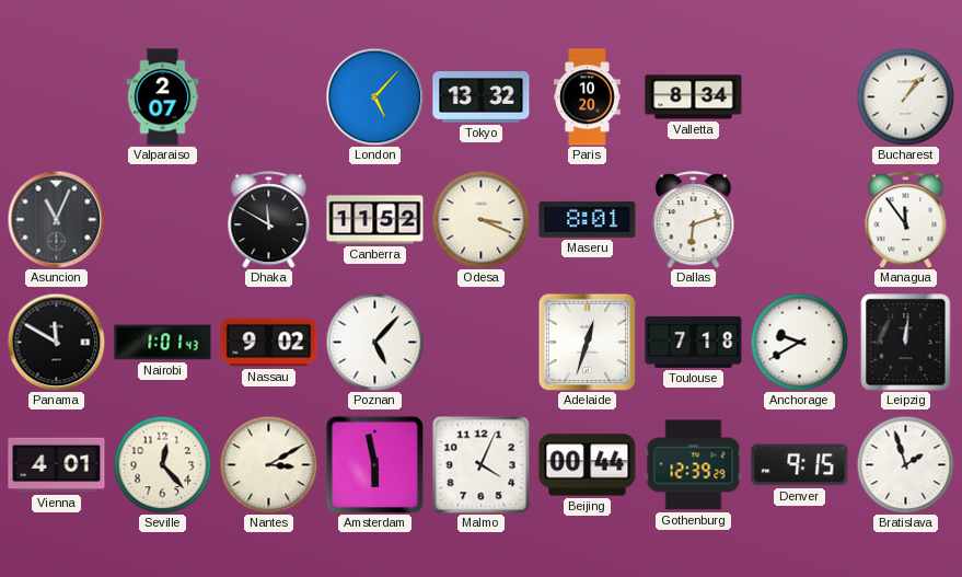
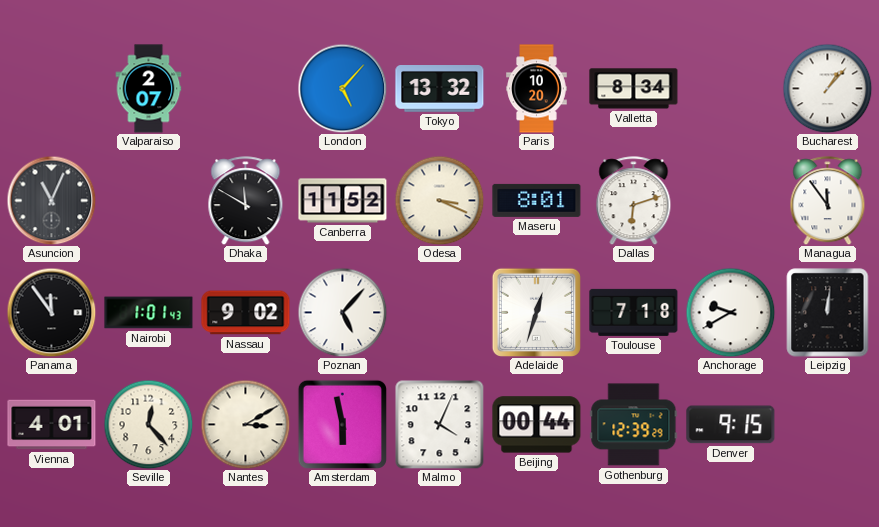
Panama: 11:50 -> 11:54
Bratislava: 1:57 -> none
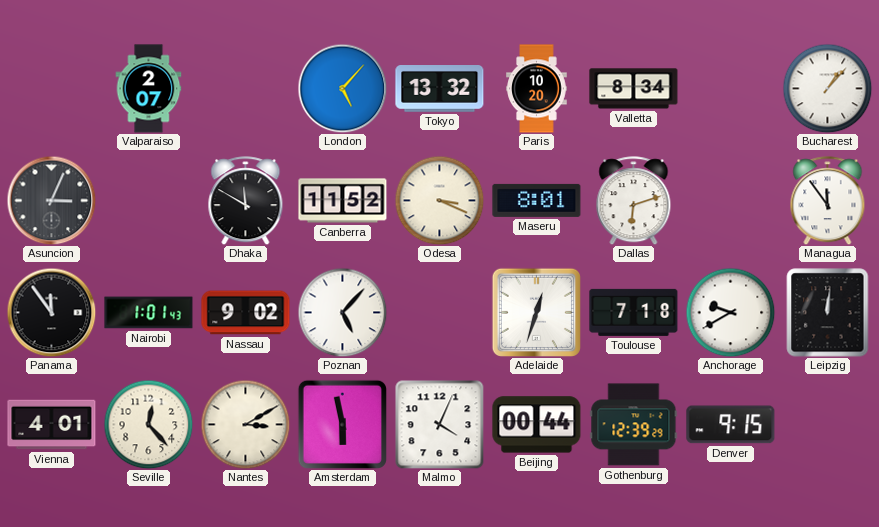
Asuncion: 11:04 -> 3:04
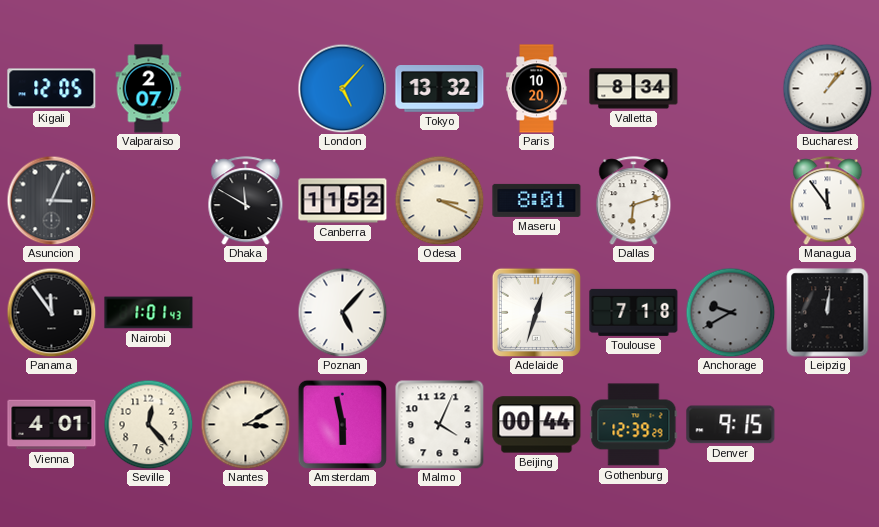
Kigali: none -> 12:05
Nassau: 9:02 -> none
Anchorage dial: white -> grey
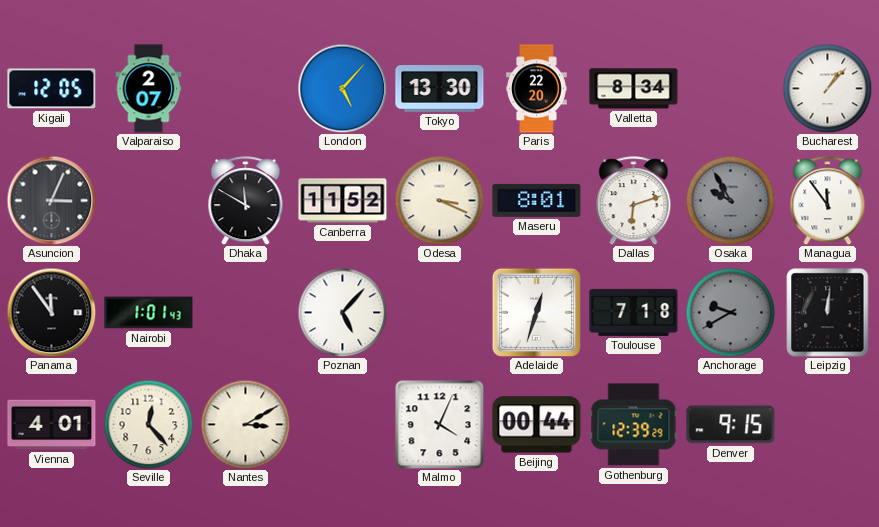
Tokyo: 13:32 -> 13:30
Paris: 10:20 -> 22:20
Osaka: none -> 9:55
Amsterdam: 5:58 -> none
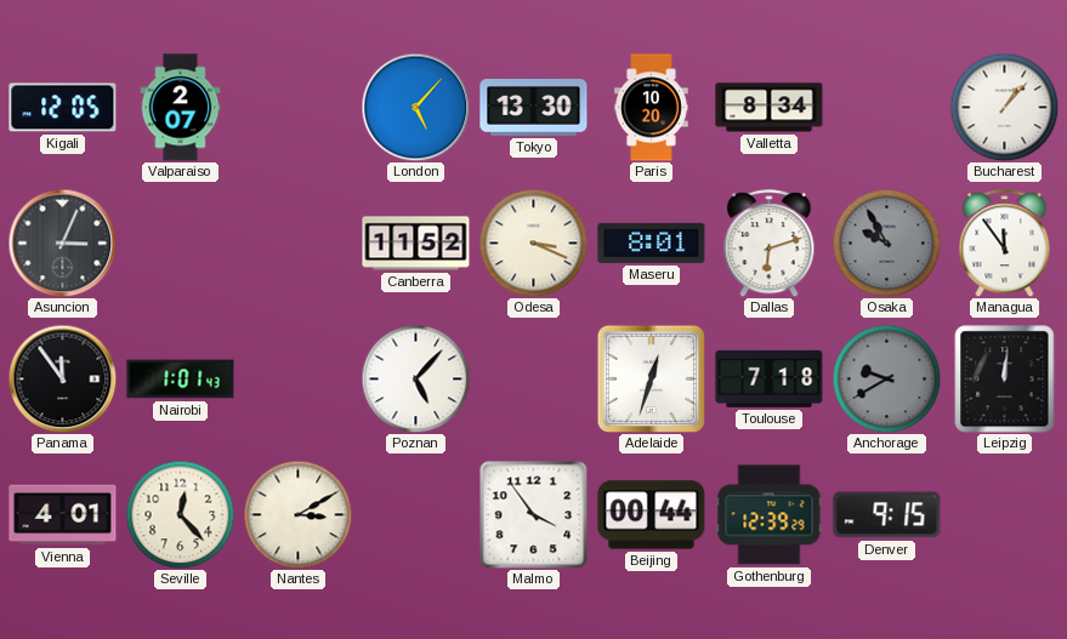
Paris: 22:20 -> 10:20
Dhaka: 11:50 -> none
Malmo: 4:04 -> 3:54
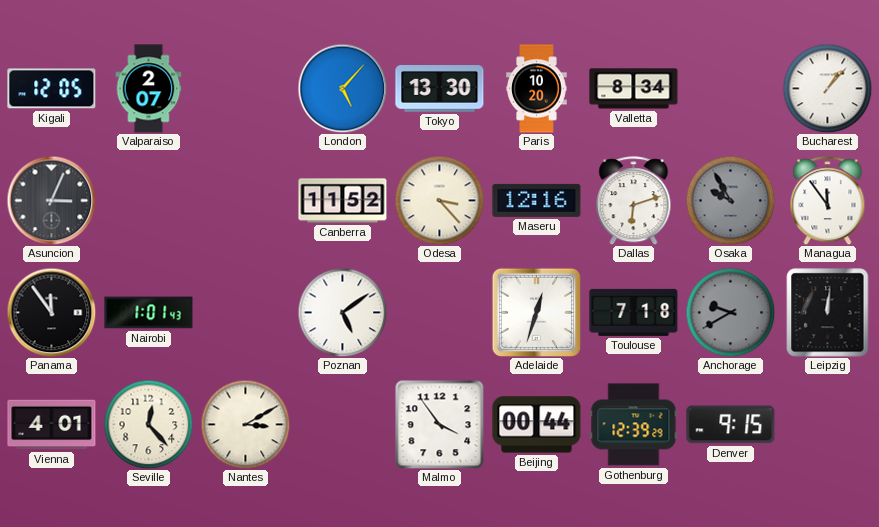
Odesa: 3:19 -> 3:23
Maseru: 8:01 -> 12:16
Poznan: 5:07 -> 5:09
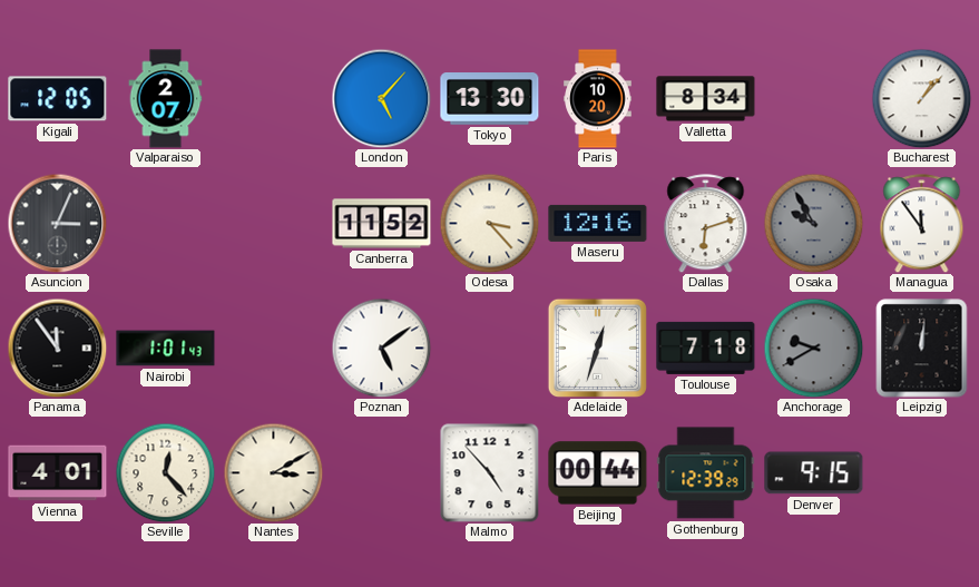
Malmo: 3:54 -> 4:53
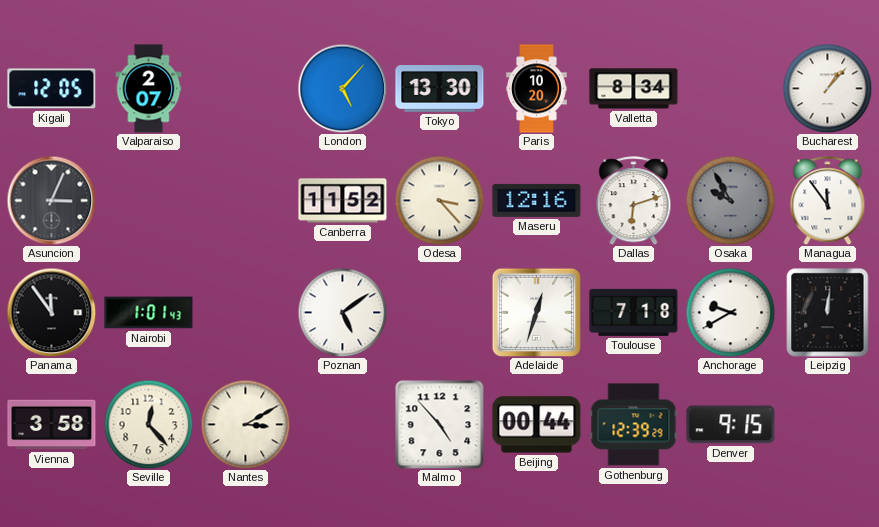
Anchorage dial: grey -> white
Vienna: 4:01 -> 3:58
